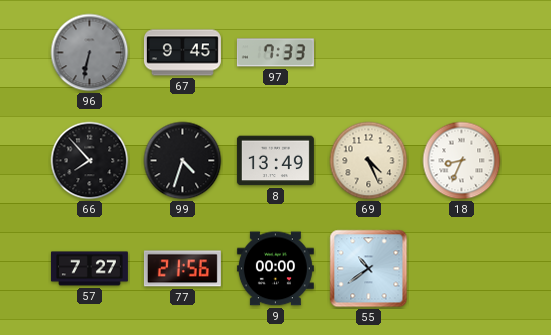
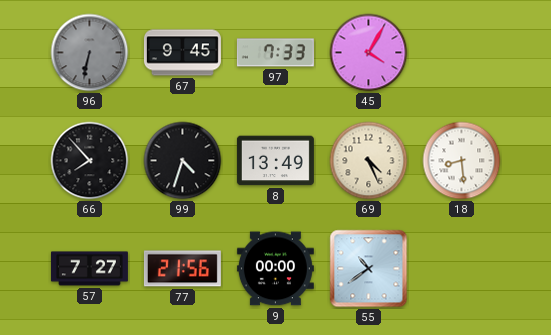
45: none -> 4:05
18: 8:34 -> 8:29
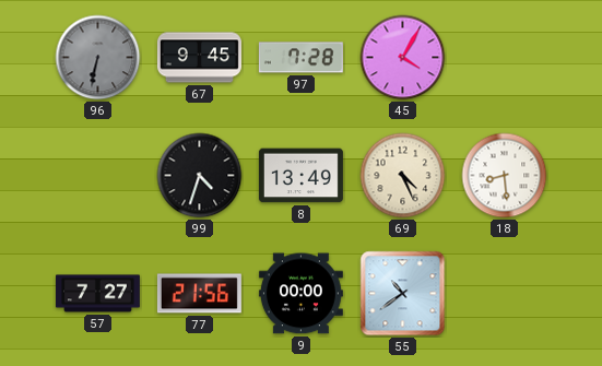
97: 7:33 -> 7:28
66: 7:53 -> none
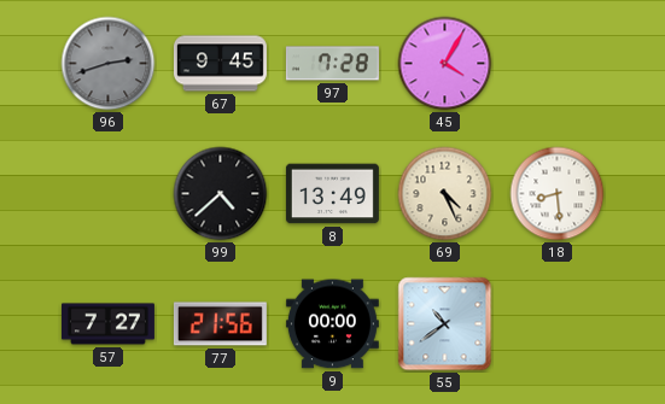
96: 6:32 -> 2:42
99: 4:33 -> 4:38
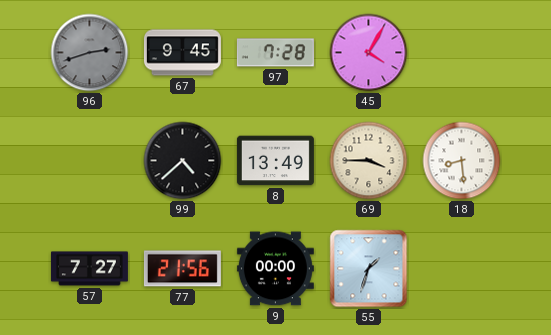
69: 4:26 -> 3:45
55: 10:39 -> 1:33
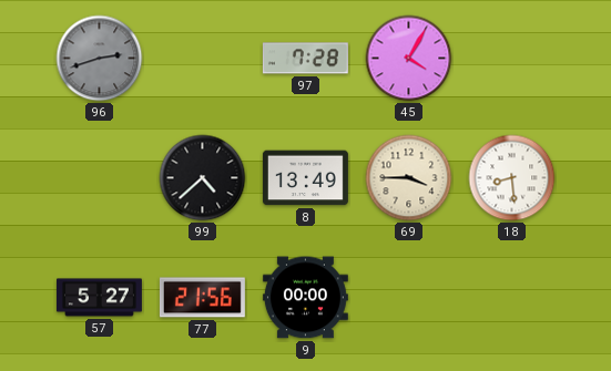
67: 9:45 -> none
57: 7:27 -> 5:27
55: 1:33 -> none
